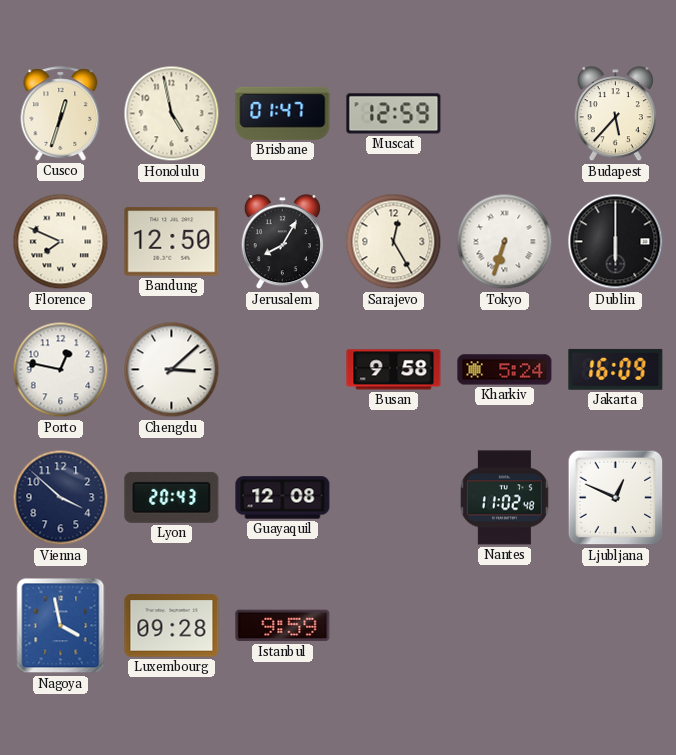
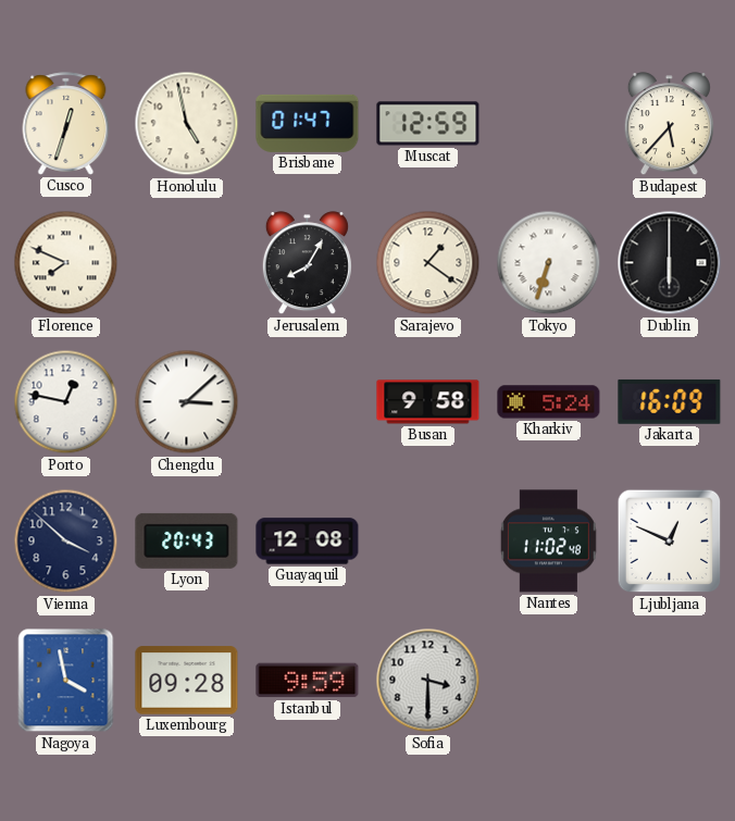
Bandung: 12:50 -> none
Sarajevo: 12:25 -> 1:21
Sofia: none -> 3:30
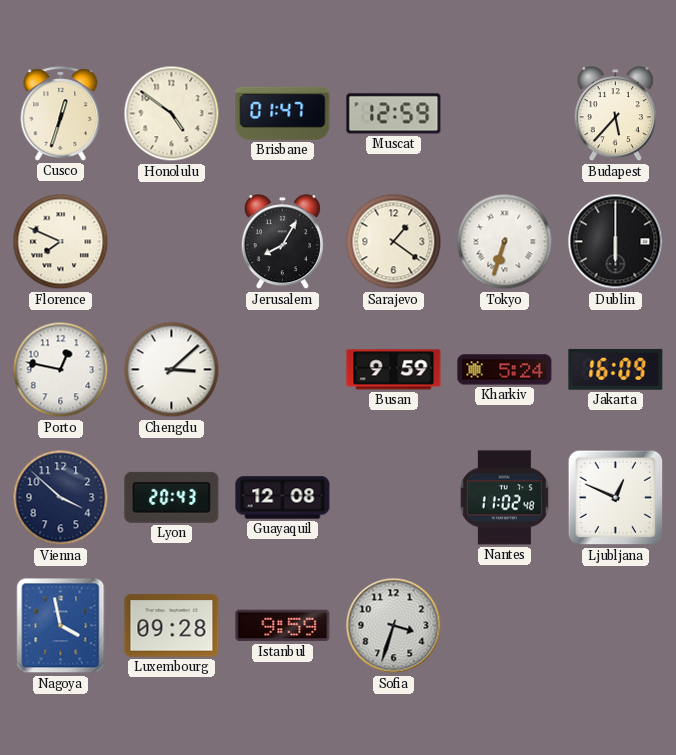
Honolulu: 4:58 -> 4:51
Busan: 9:58 -> 9:59
Sofia: 3:30 -> 3:33
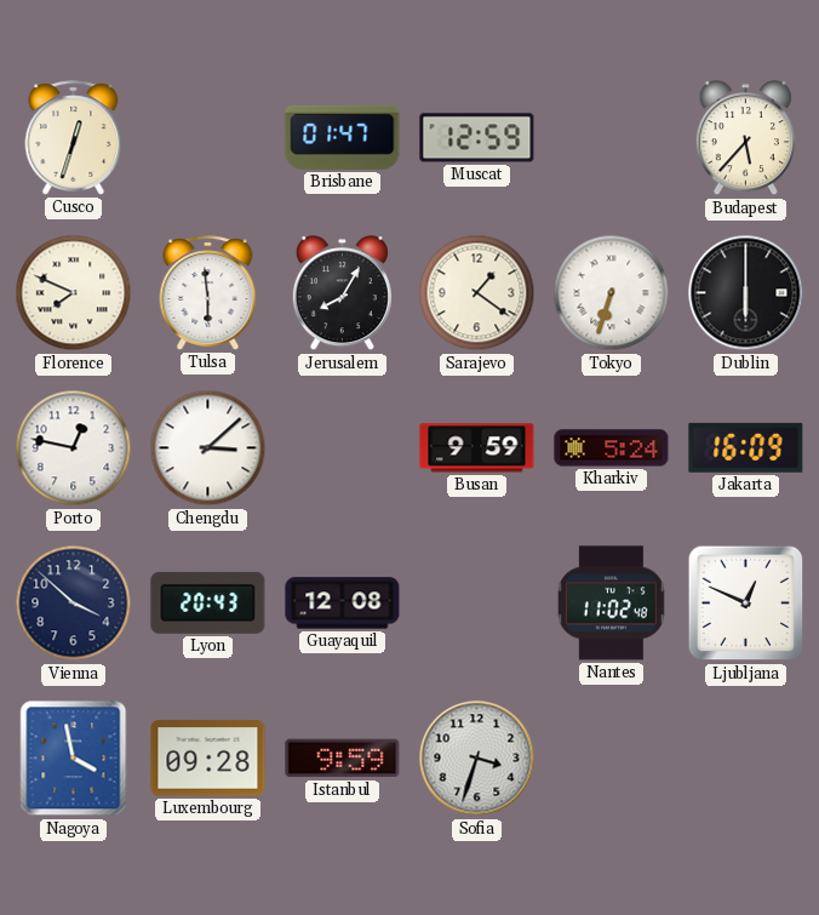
Honolulu: 4:51 -> none
Tulsa: none -> 5:59
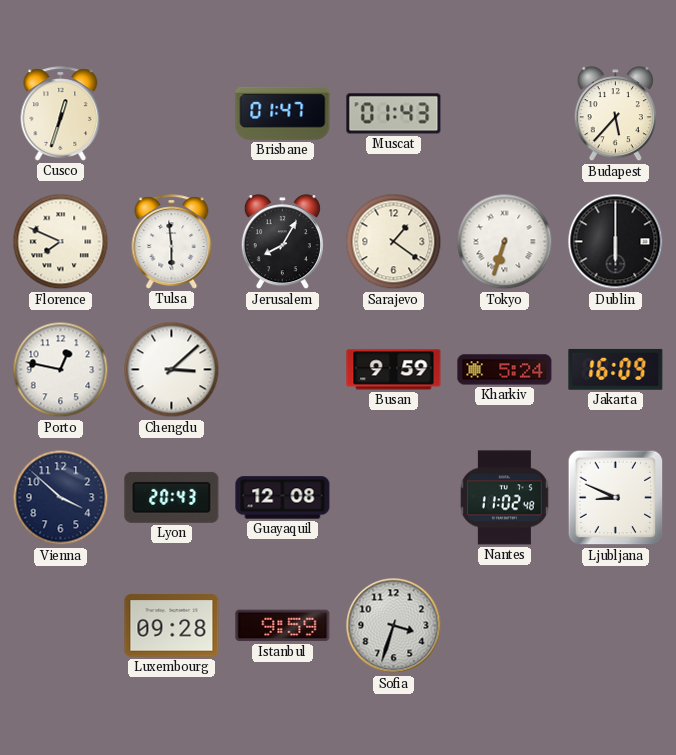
Muscat: 12:59 -> 01:43
Ljubljana: 12:49 -> 8:49
Nagoya: 3:58 -> none
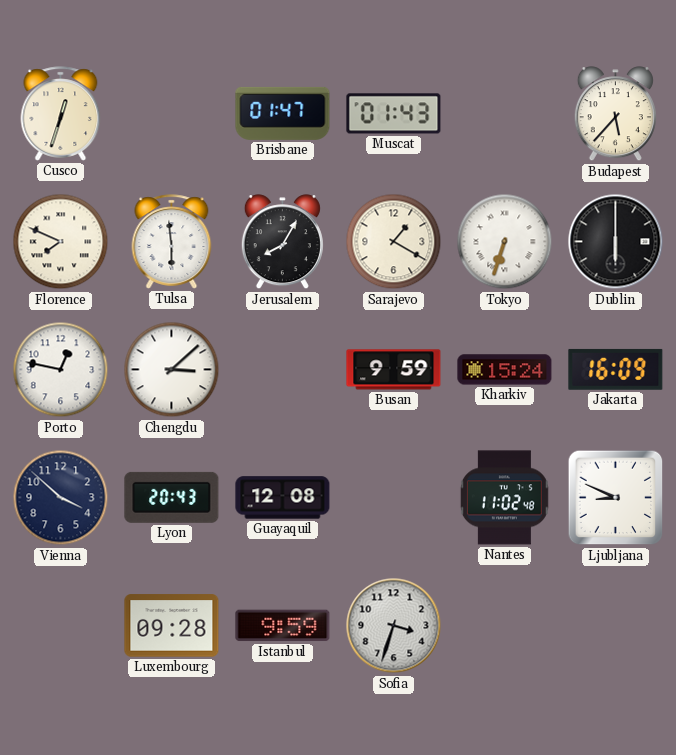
Sarajevo: 1:21 -> 1:20
Kharkiv: 5:24 -> 15:24
